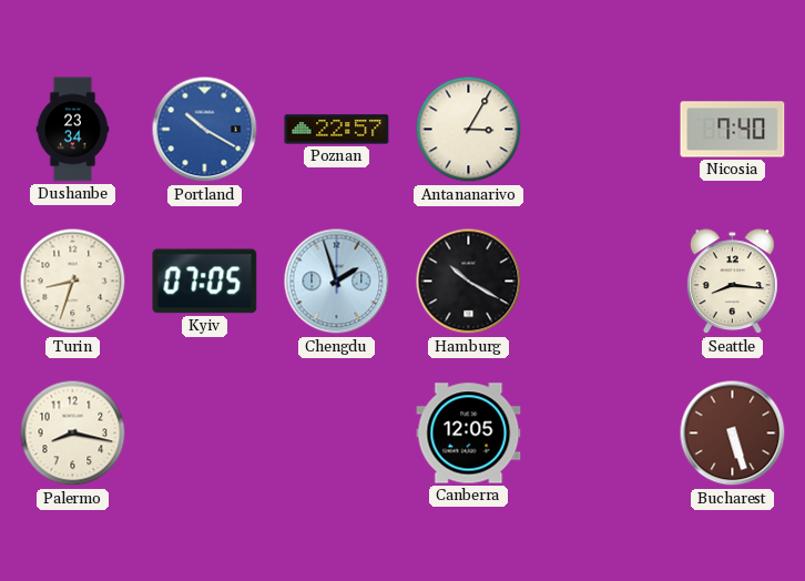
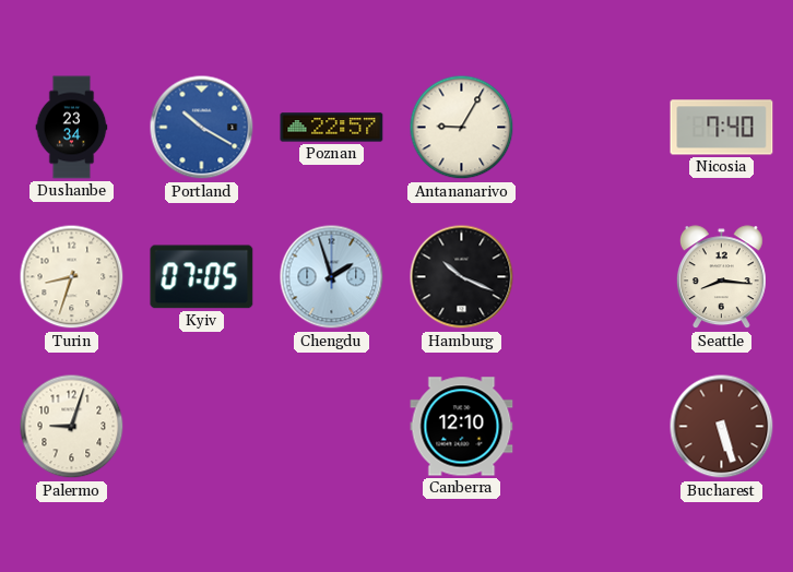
Antananarivo: 3:05 -> 9:05
Hamburg: 10:20 -> 10:19
Palermo: 8:17 -> 9:03
Canberra: 12:05 -> 12:10
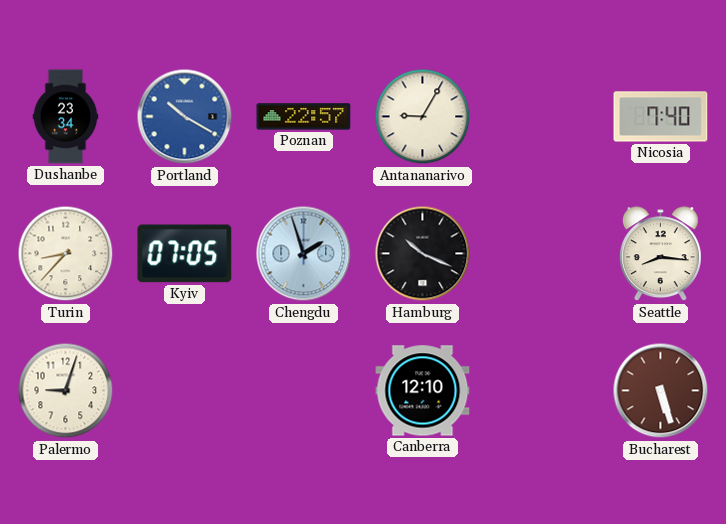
Turin: 8:33 -> 8:37
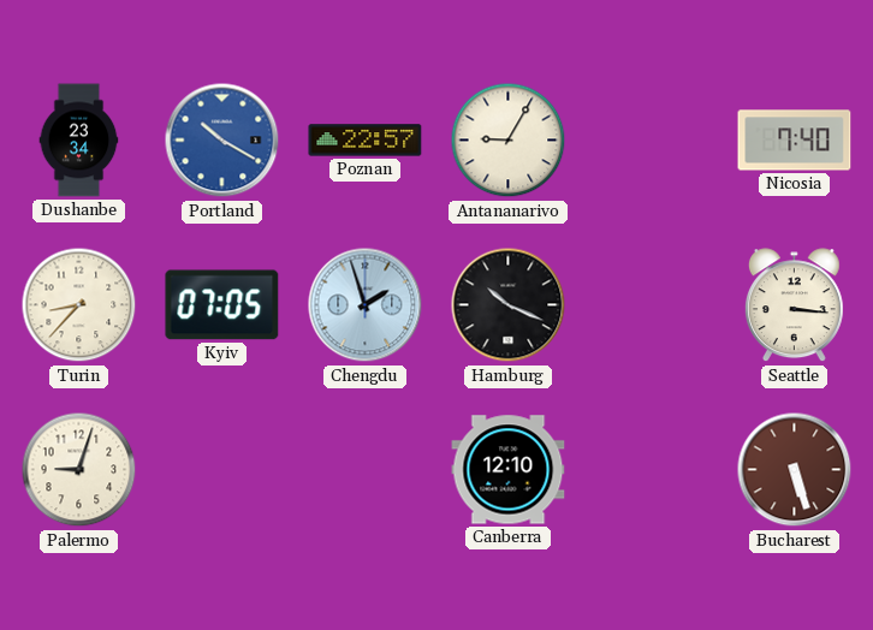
Seattle: 8:16 -> 3:16
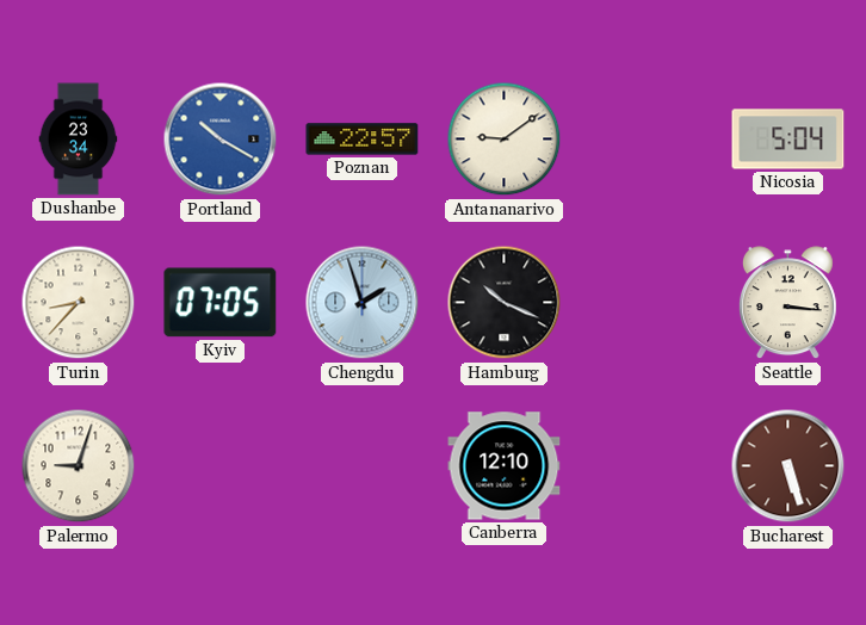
Antananarivo: 9:05 -> 9:09
Nicosia: 7:40 -> 5:04
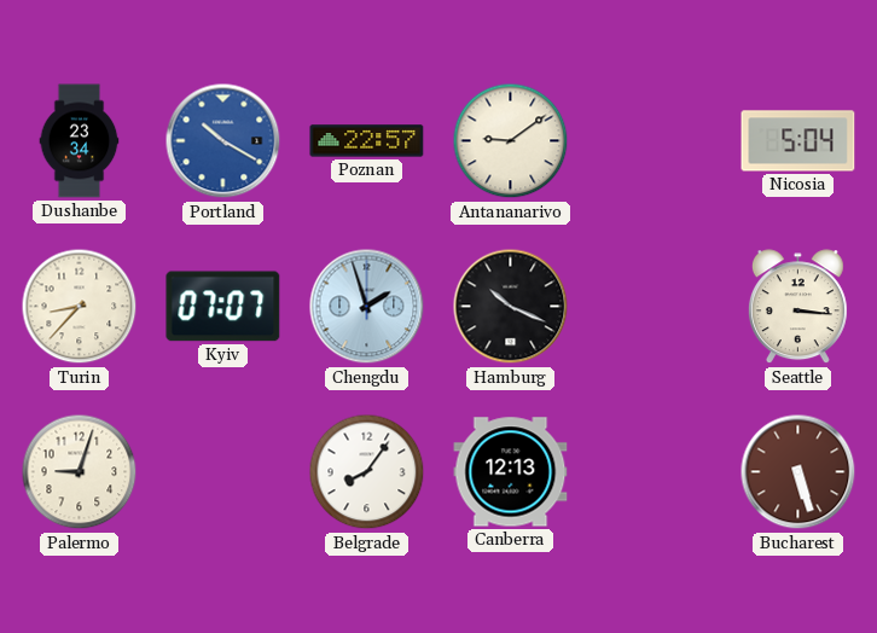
Kyiv: 07:05 -> 07:07
Belgrade: none -> 8:06
Canberra: 12:10 -> 12:13
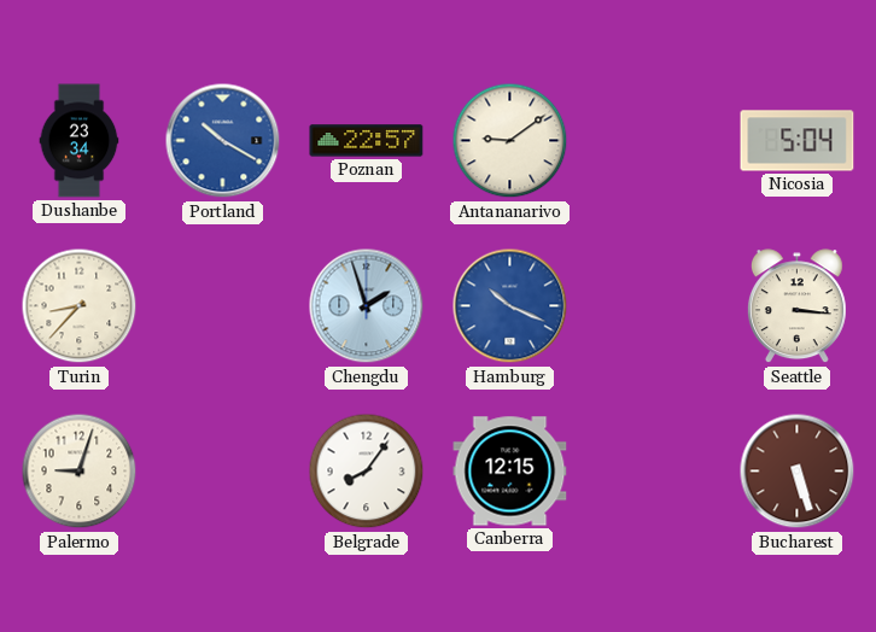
Kyiv: 07:07 -> none
Hamburg dial: black -> blue
Canberra: 12:13 -> 12:15
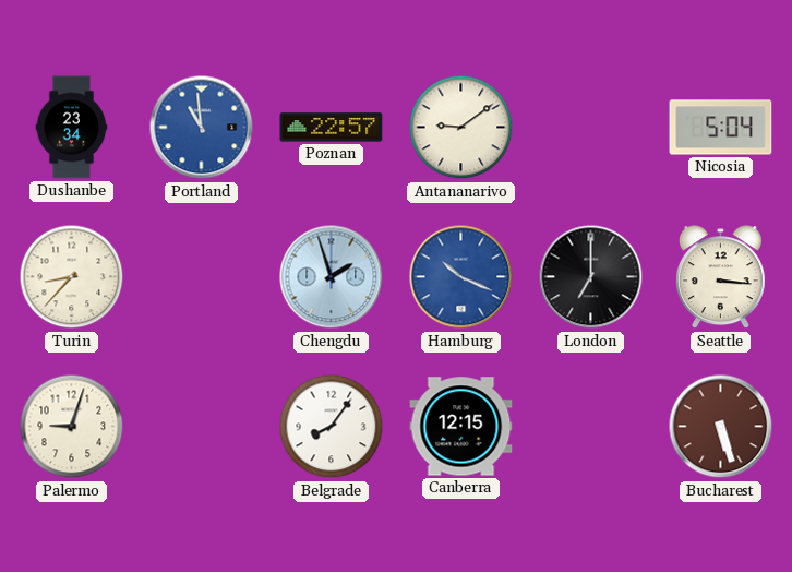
Portland: 10:20 -> 10:59
London: none -> 7:00
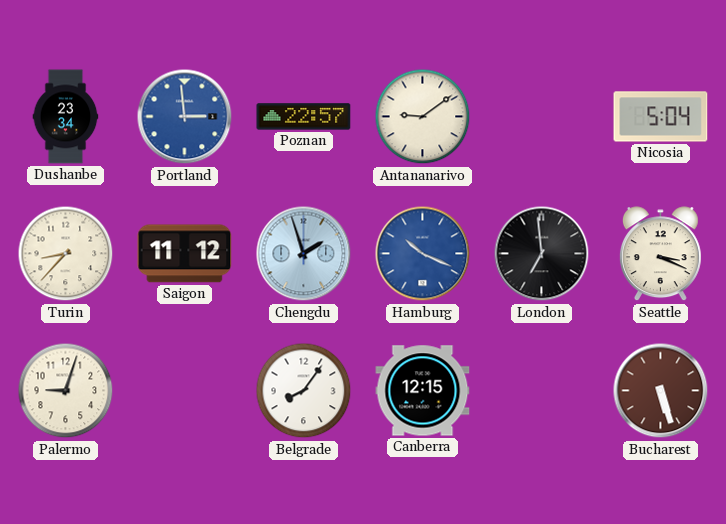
Portland: 10:59 -> 2:59
Saigon: none -> 11:12
London: 7:00 -> 6:59
Seattle: 3:16 -> 3:19
